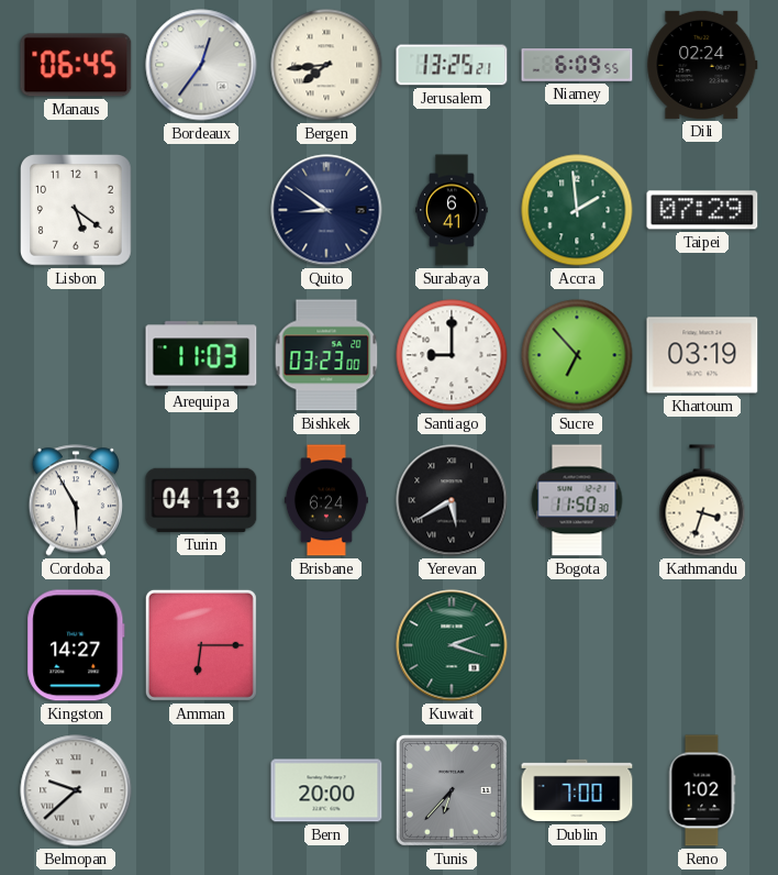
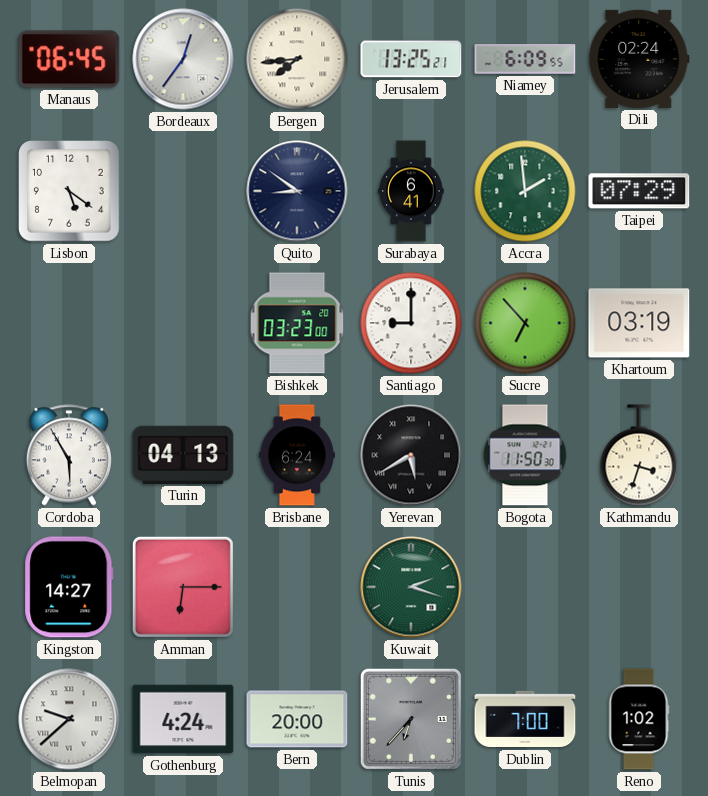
Arequipa: 11:03 -> none
Gothenburg: none -> 4:24
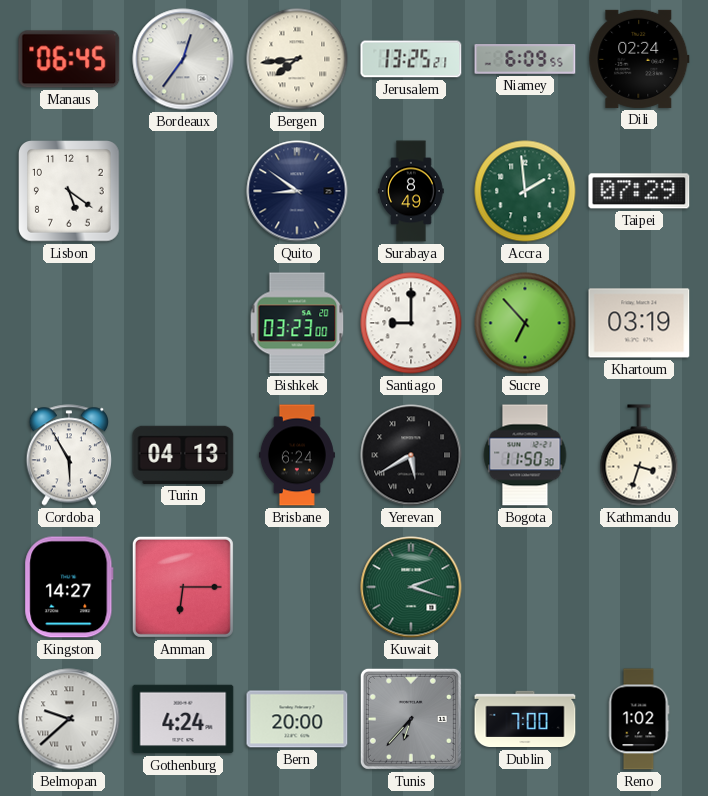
Surabaya: 6:41 -> 8:49
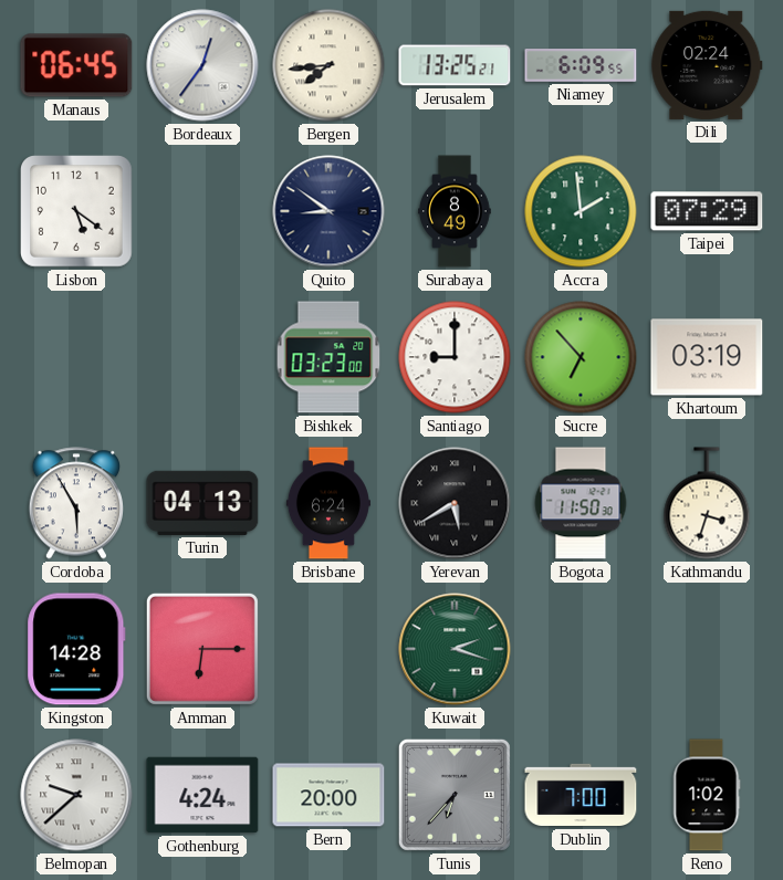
Kingston: 14:27 -> 14:28
